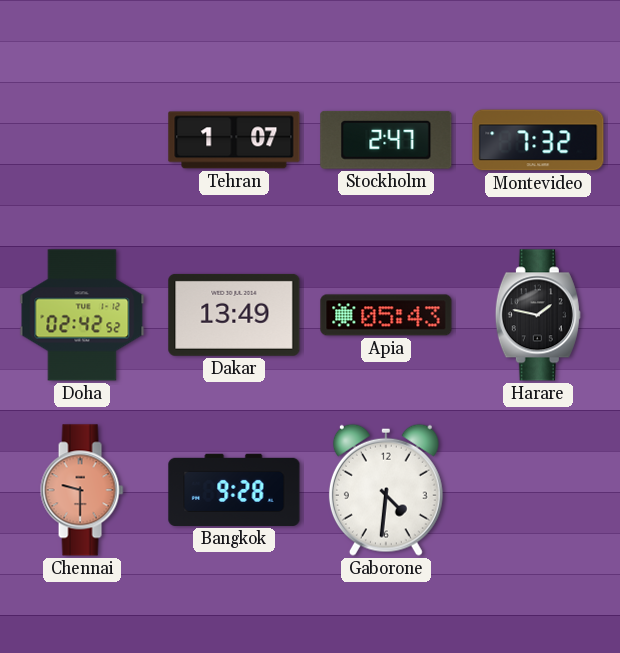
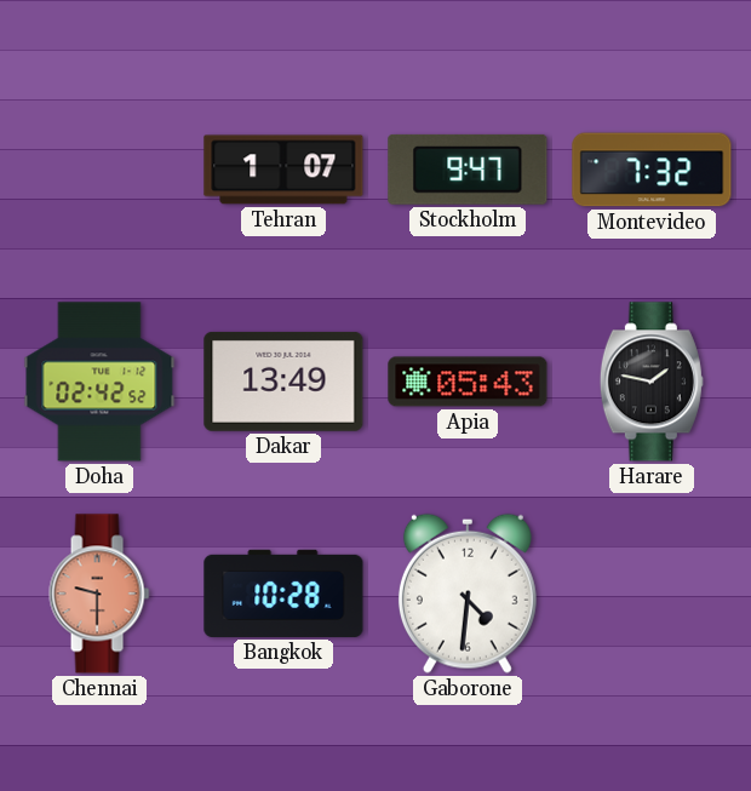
Stockholm: 2:47 -> 9:47
Bangkok: 9:28 -> 10:28
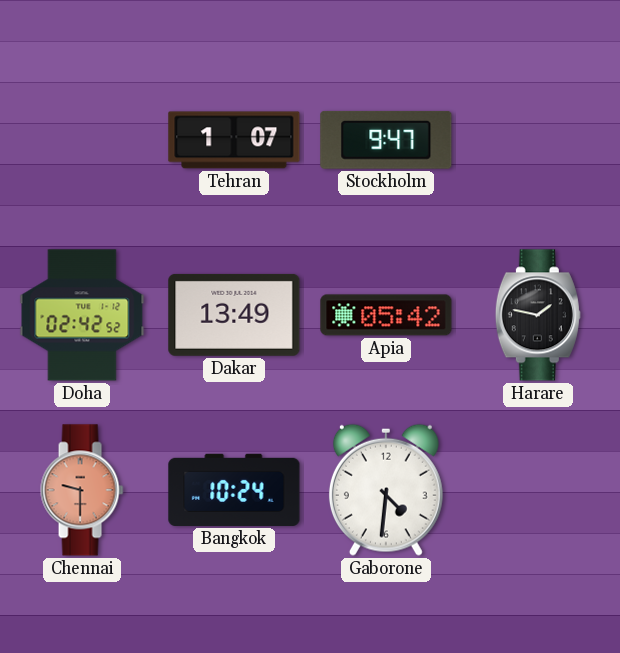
Montevideo: 7:32 -> none
Apia: 05:43 -> 05:42
Bangkok: 10:28 -> 10:24
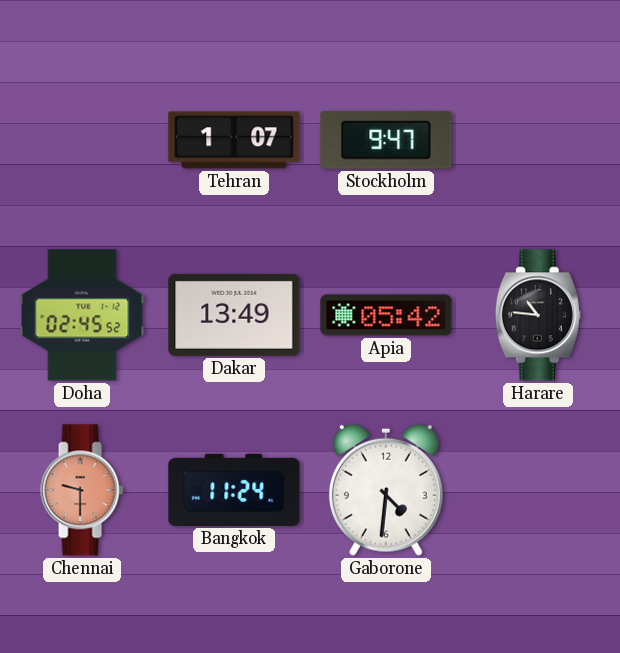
Doha: 02:42 -> 02:45
Harare: 1:47 -> 10:46
Bangkok: 10:24 -> 11:24
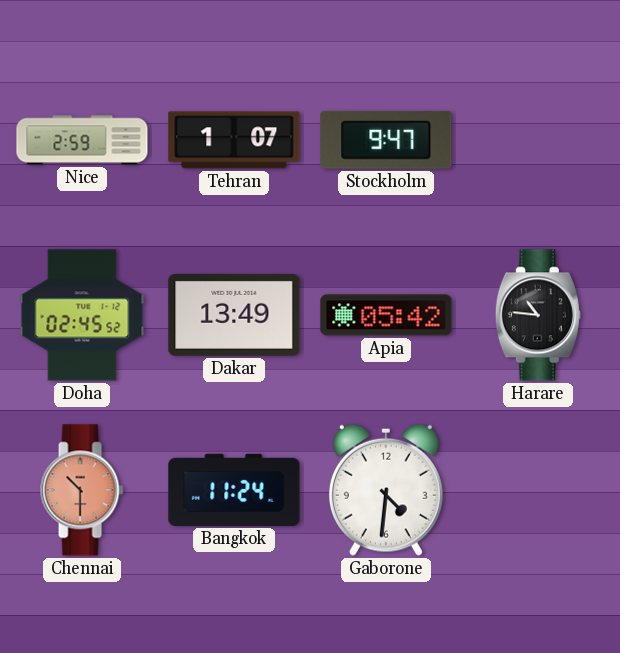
Nice: none -> 2:59
Chennai: 9:30 -> 10:30
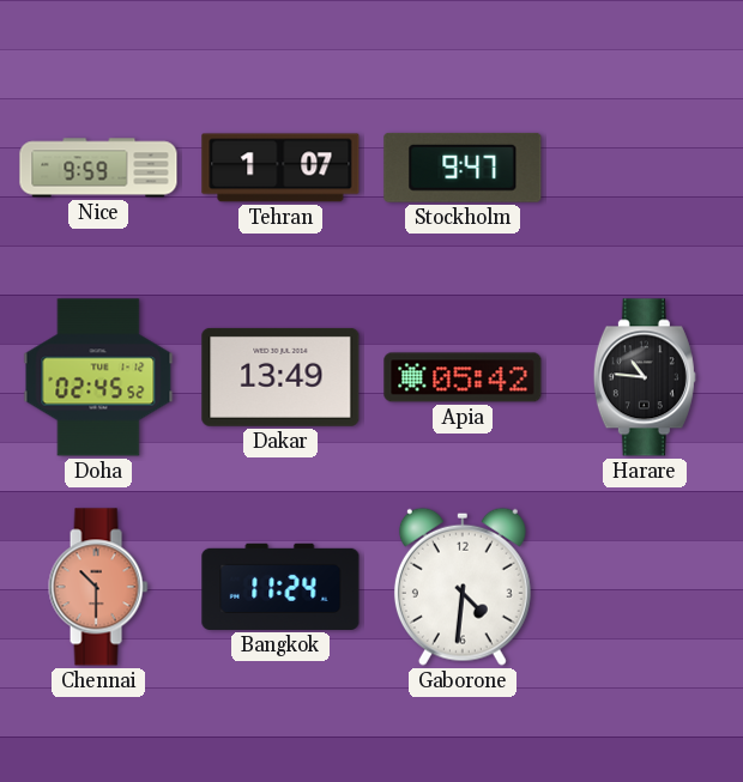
Nice: 2:59 -> 9:59
